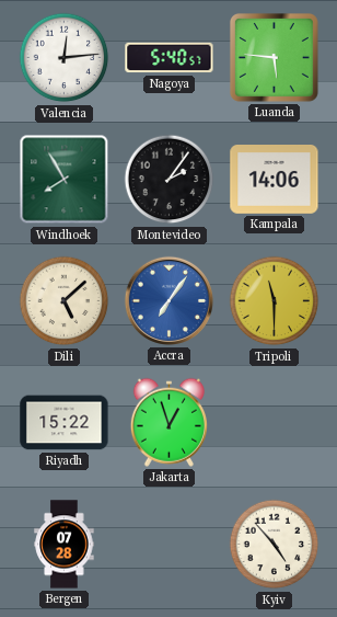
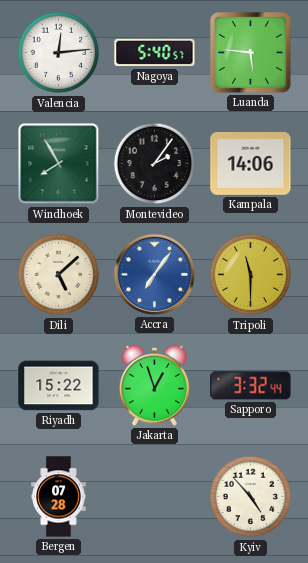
Sapporo: none -> 3:32
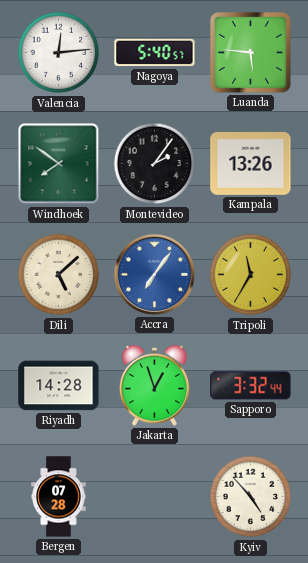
Windhoek: 7:55 -> 7:51
Kampala: 14:06 -> 13:26
Tripoli: 11:30 -> 11:35
Riyadh: 15:22 -> 14:28
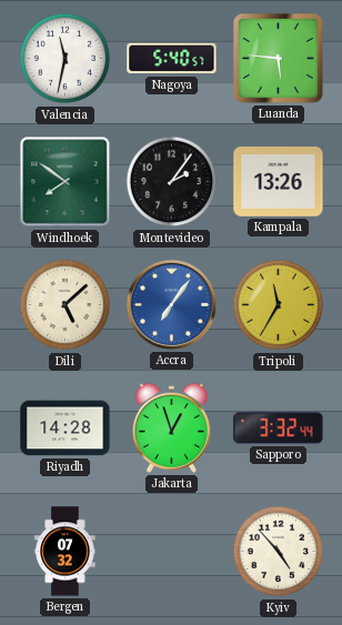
Valencia: 12:14 -> 11:32
Bergen: 07:28 -> 07:32
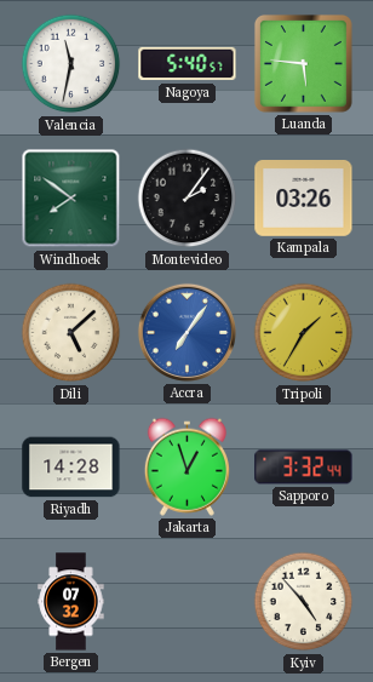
Kampala: 13:26 -> 03:26
Tripoli: 11:35 -> 1:35
